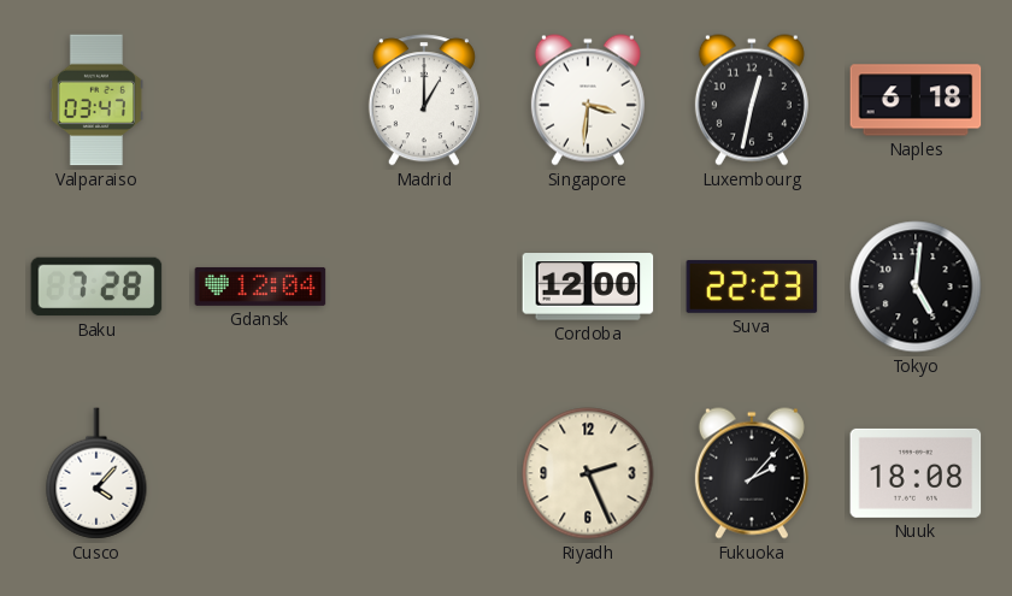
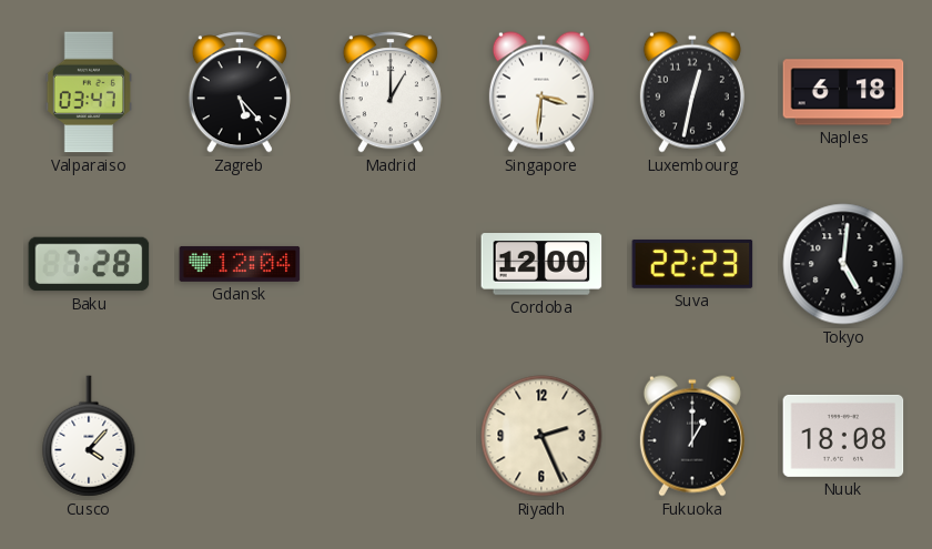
Zagreb: none -> 5:23
Fukuoka: 2:07 -> 1:00
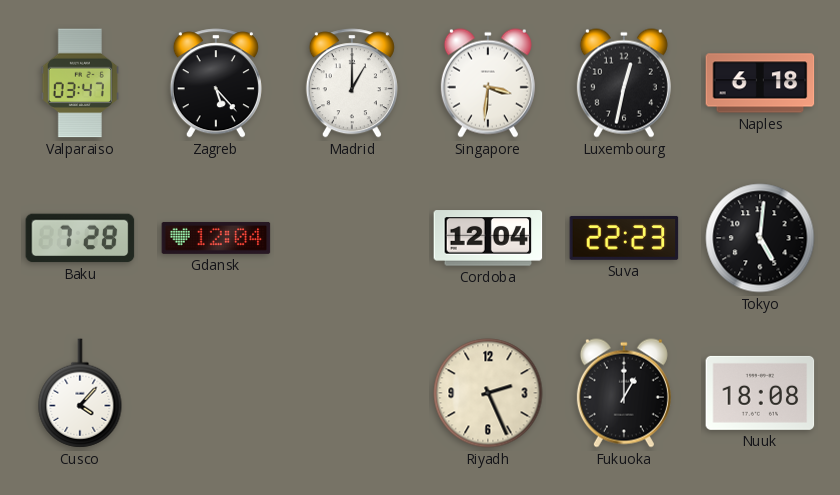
Cordoba: 12:00 -> 12:04
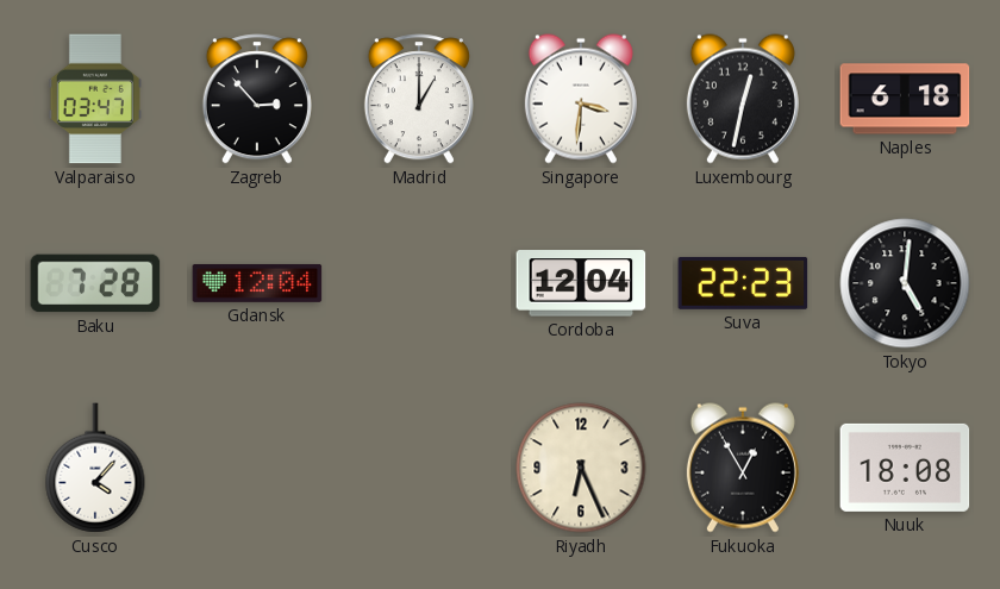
Zagreb: 5:23 -> 2:53
Riyadh: 2:26 -> 6:26
Fukuoka: 1:00 -> 12:55
